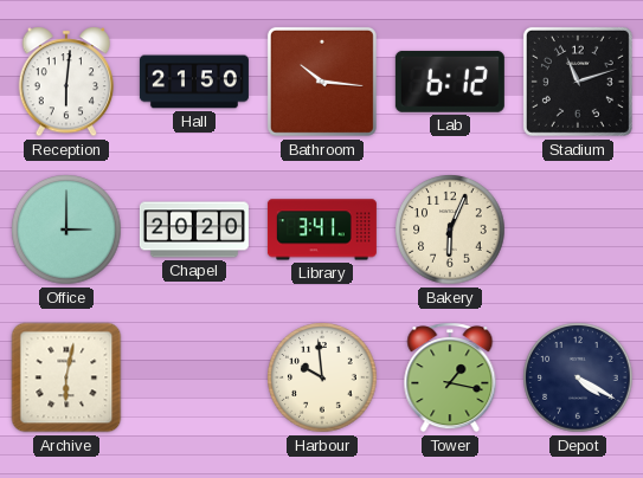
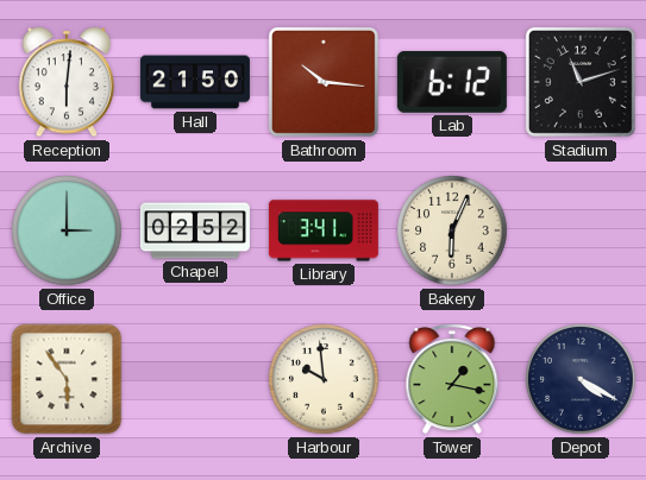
Chapel: 20:20 -> 02:52
Archive: 6:02 -> 5:54
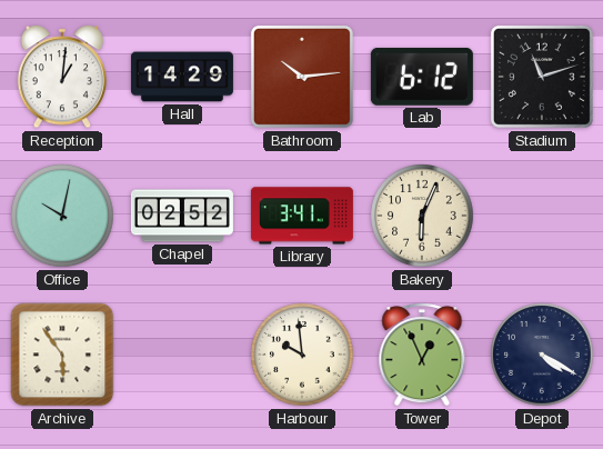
Reception: 6:01 -> 1:01
Hall: 21:50 -> 14:29
Bathroom: 10:16 -> 10:14
Office: 3:00 -> 10:02
Tower: 1:17 -> 12:56
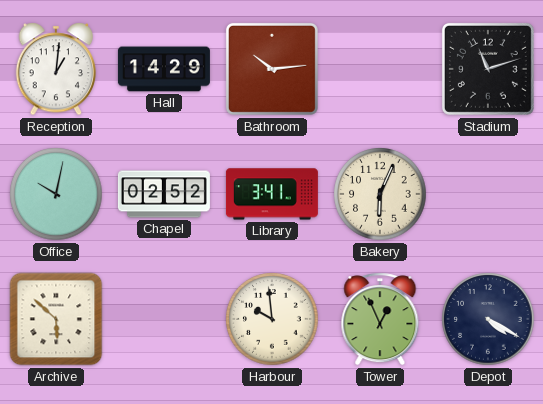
Lab: 6:12 -> none
Archive: 5:54 -> 5:52
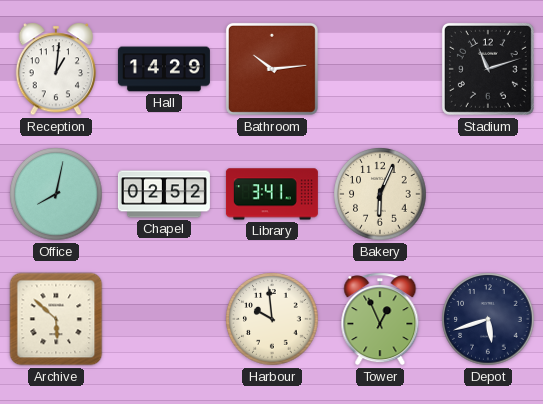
Office: 10:02 -> 8:02
Depot: 4:20 -> 5:42
